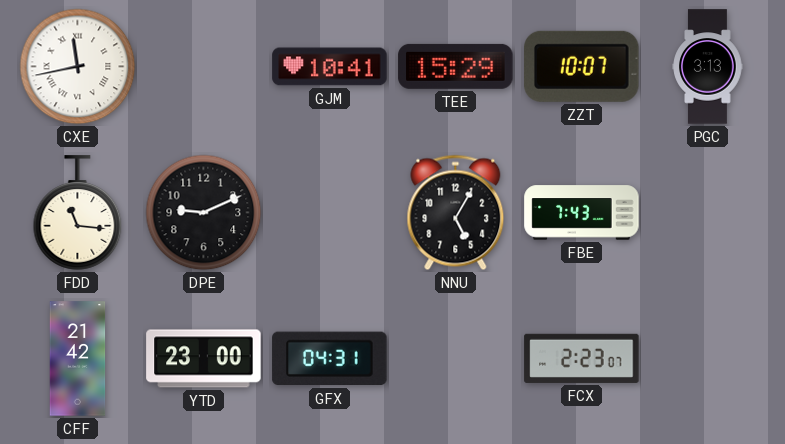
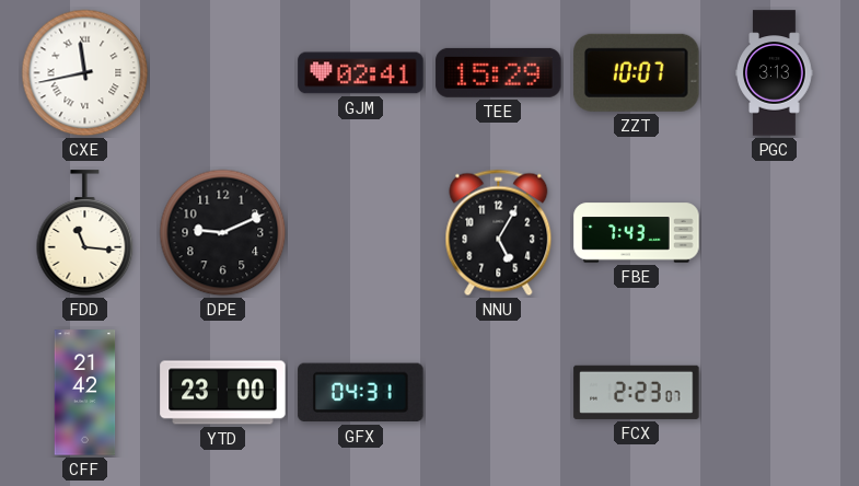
GJM: 10:41 -> 02:41
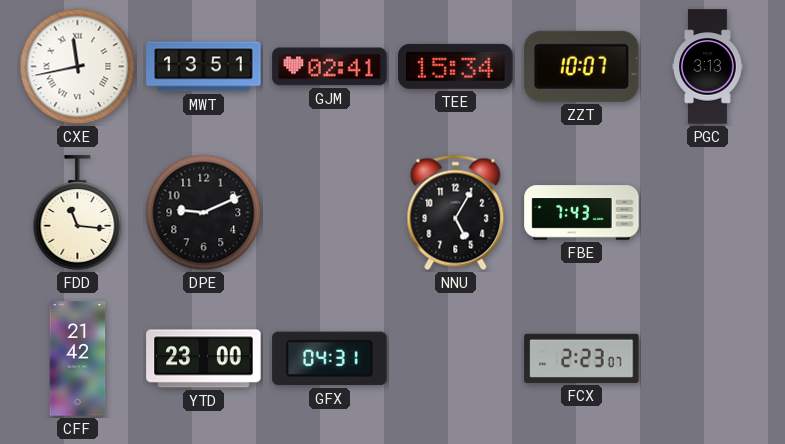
MWT: none -> 13:51
TEE: 15:29 -> 15:34
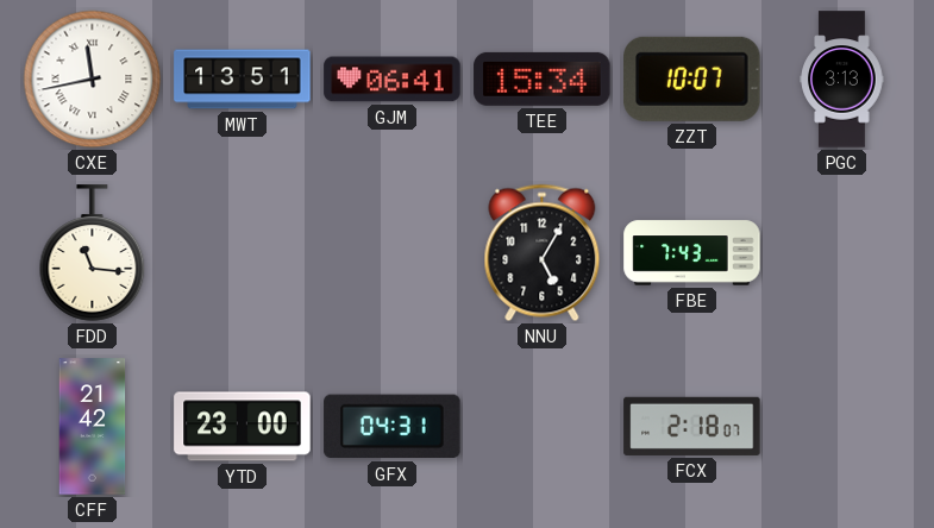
GJM: 02:41 -> 06:41
DPE: 9:11 -> none
FCX: 2:23 -> 2:18
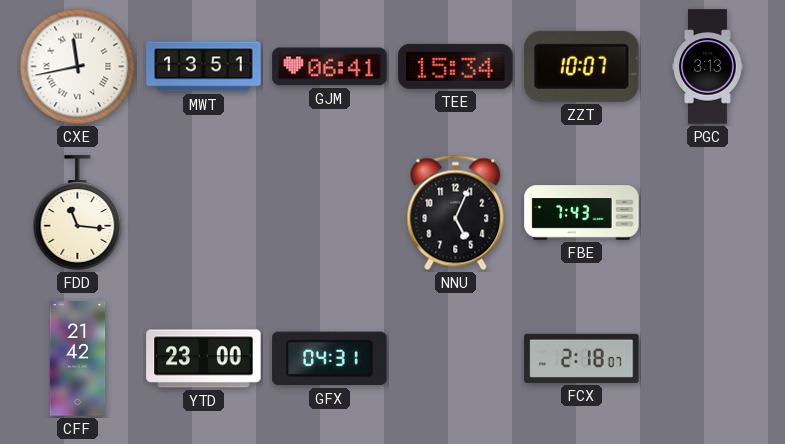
NNU: 5:05 -> 5:04
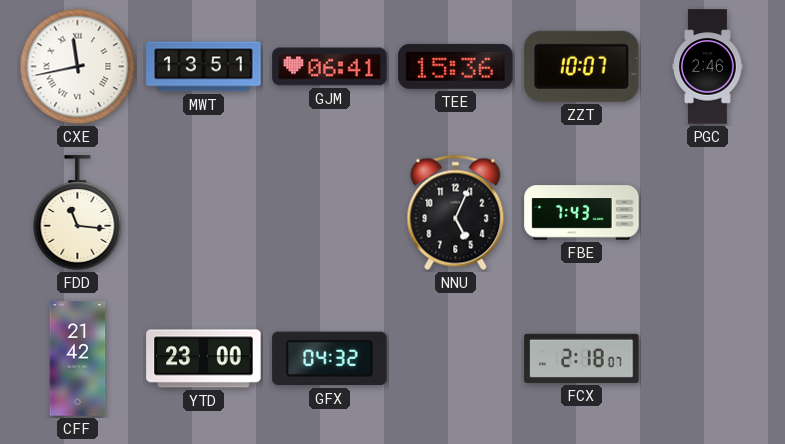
TEE: 15:34 -> 15:36
PGC: 3:13 -> 2:46
GFX: 04:31 -> 04:32
